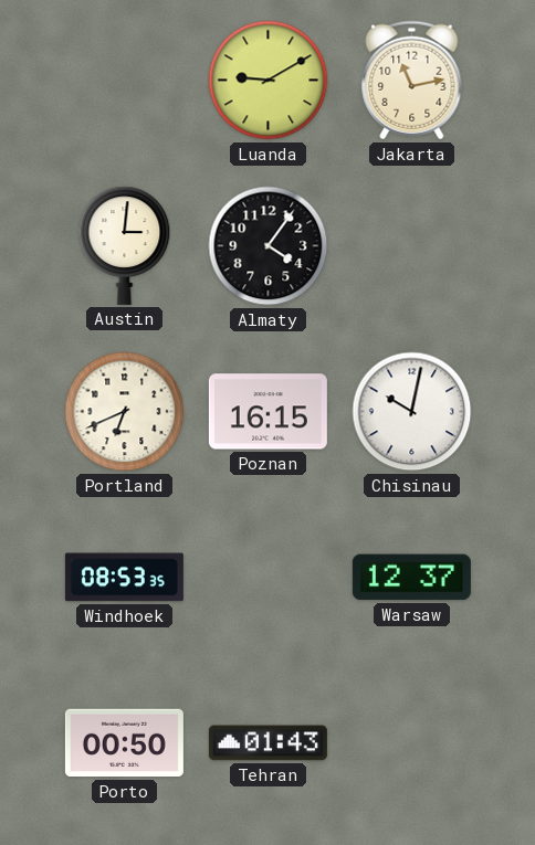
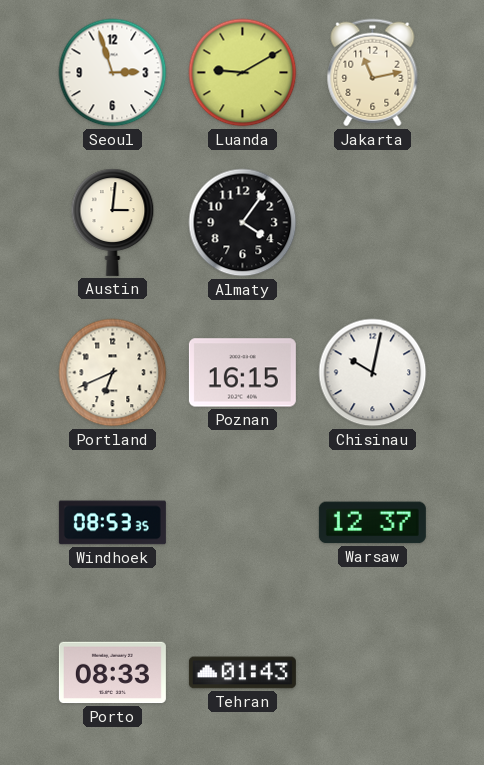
Seoul: none -> 2:57
Porto: 00:50 -> 08:33
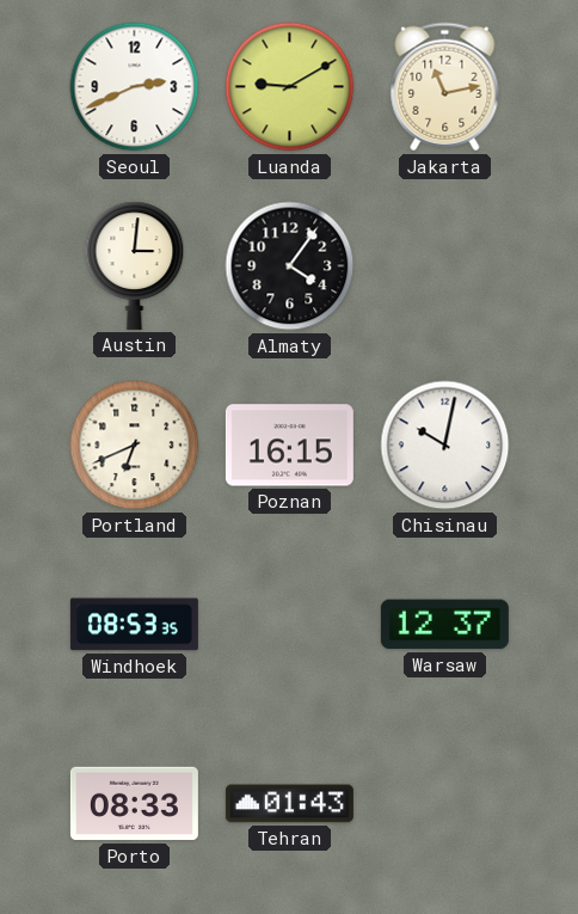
Seoul: 2:57 -> 2:41
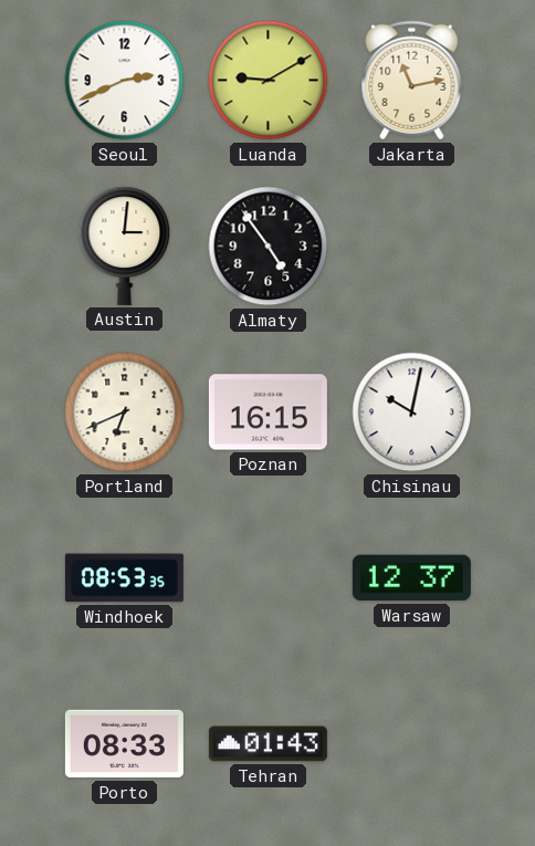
Almaty: 4:06 -> 4:54
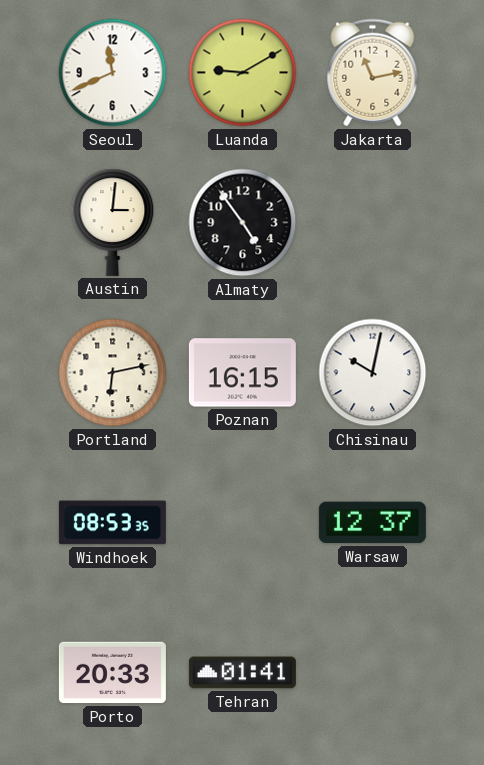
Seoul: 2:41 -> 11:41
Portland: 6:41 -> 6:13
Porto: 08:33 -> 20:33
Tehran: 01:43 -> 01:41
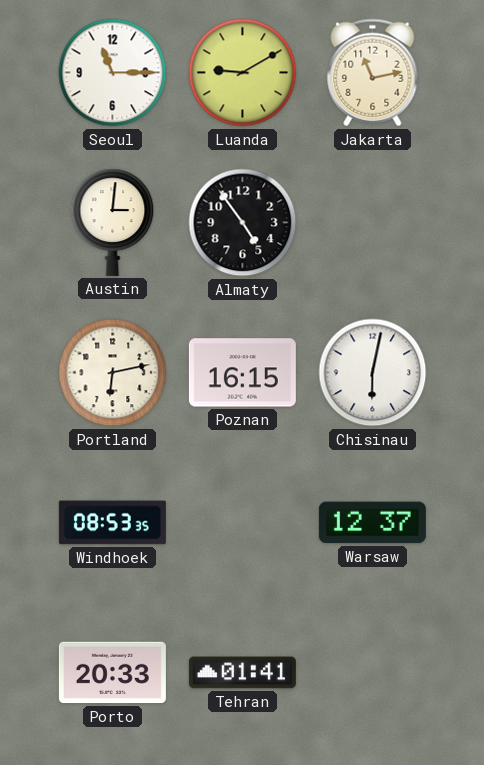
Seoul: 11:41 -> 11:15
Chisinau: 10:02 -> 6:02
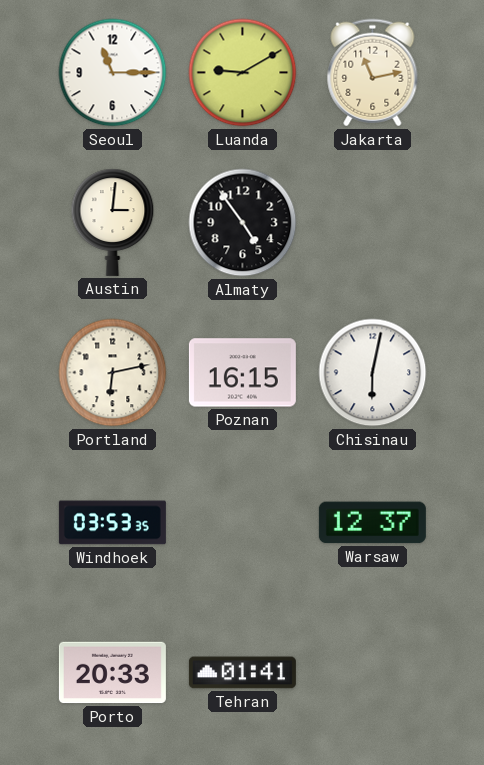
Windhoek: 08:53 -> 03:53
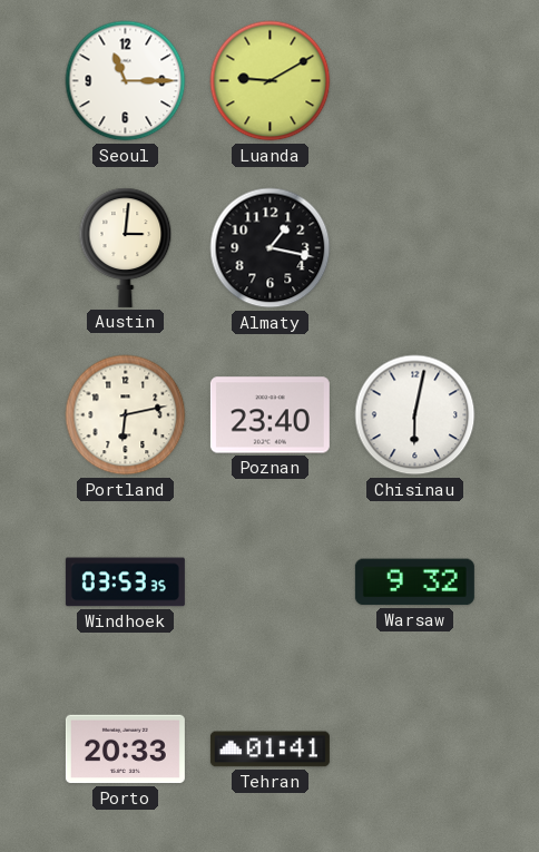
Jakarta: 11:13 -> none
Almaty: 4:54 -> 1:17
Poznan: 16:15 -> 23:40
Warsaw: 12:37 -> 9:32
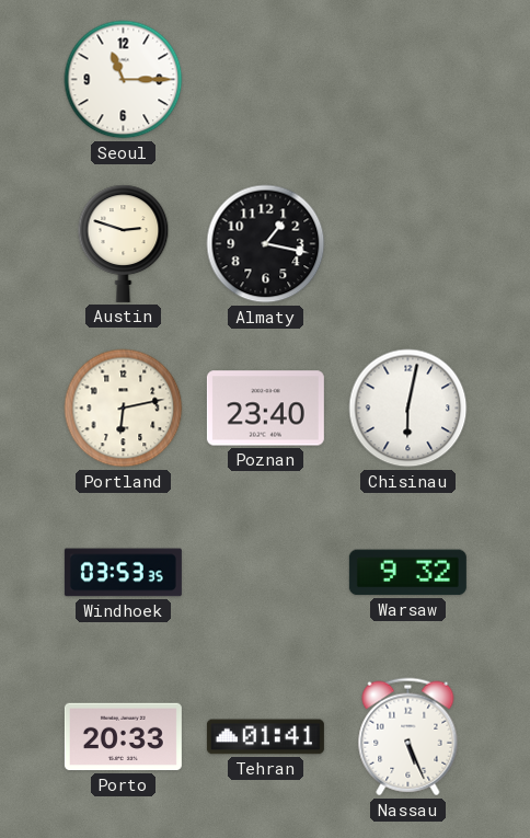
Luanda: 9:10 -> none
Austin: 3:01 -> 2:48
Nassau: none -> 5:26
